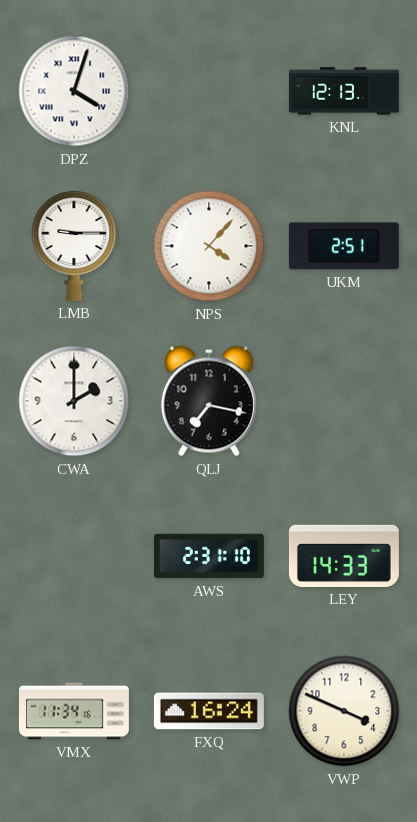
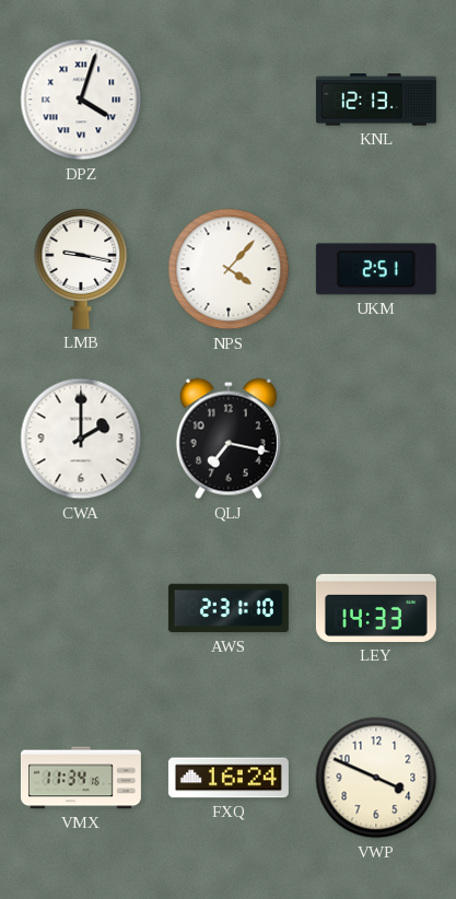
LMB: 9:15 -> 9:17
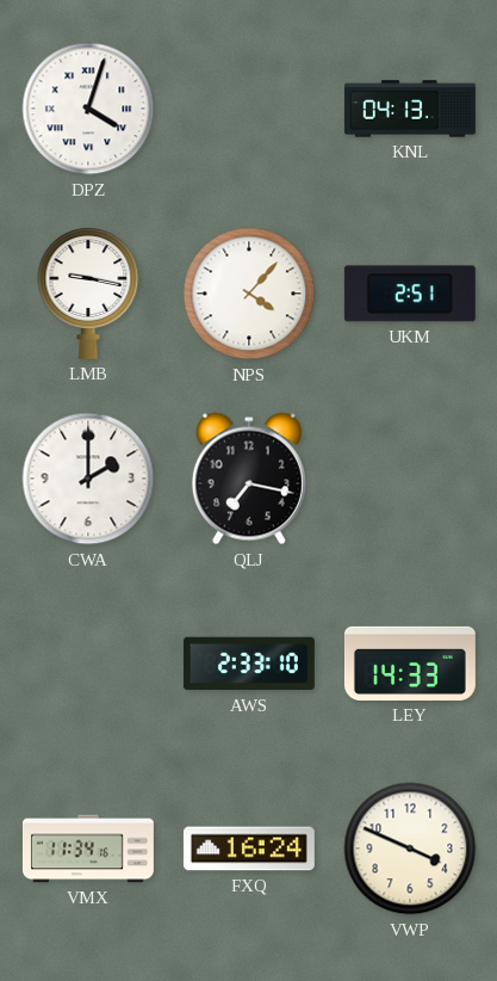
KNL: 12:13 -> 04:13
AWS: 2:31 -> 2:33
